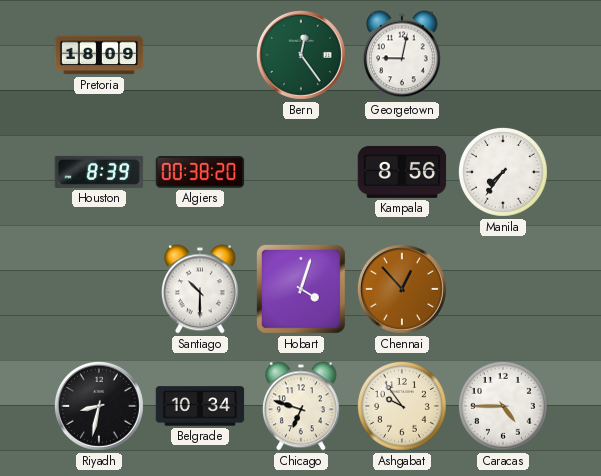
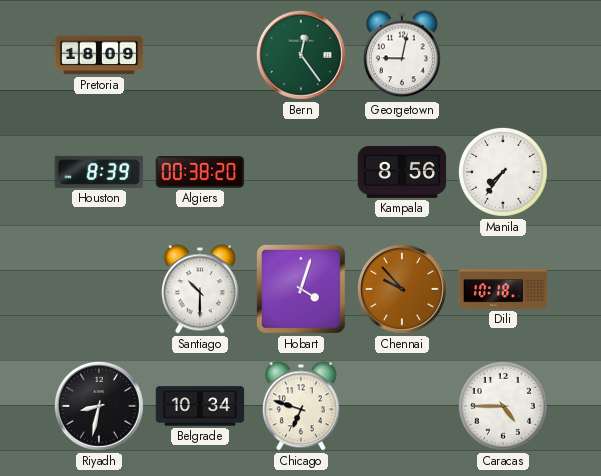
Chennai: 12:53 -> 9:53
Dili: none -> 10:18
Ashgabat: 9:54 -> none
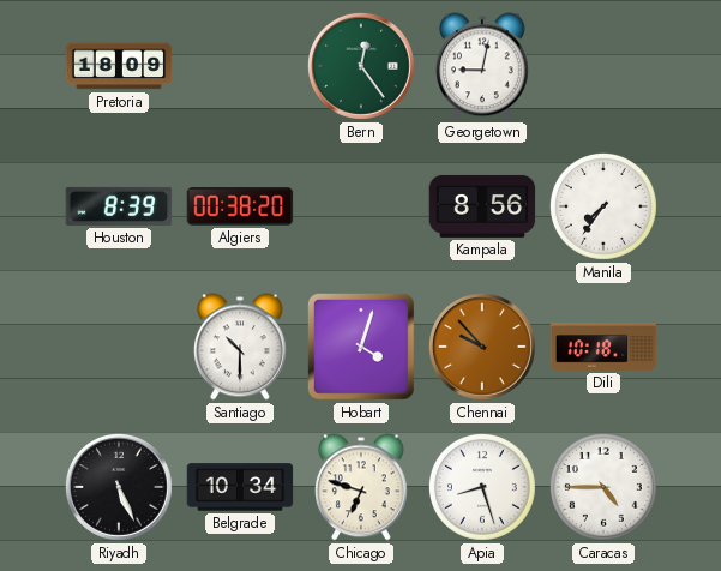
Riyadh: 8:32 -> 5:26
Apia: none -> 8:27
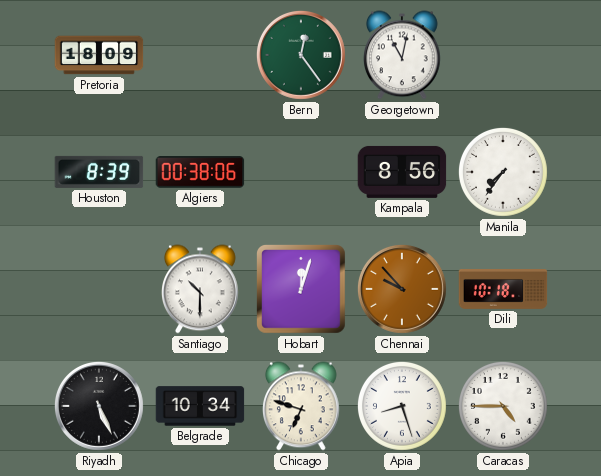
Georgetown: 9:02 -> 11:02
Algiers: 00:38:20 -> 00:38:06
Hobart: 4:03 -> 12:03
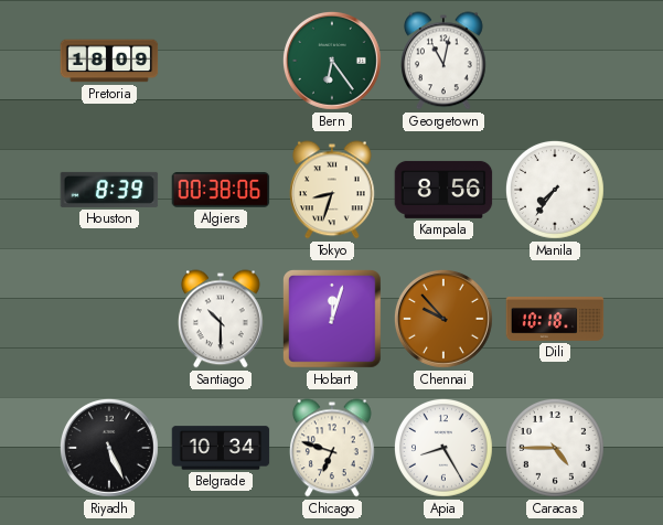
Bern: 12:24 -> 6:24
Tokyo: none -> 8:33
Apia: 8:27 -> 8:25
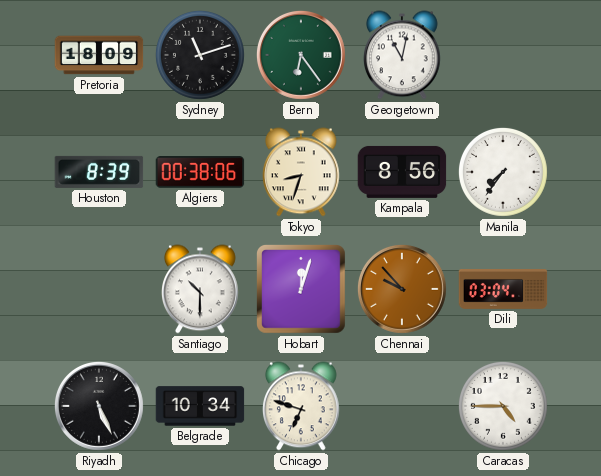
Sydney: none -> 11:12
Dili: 10:18 -> 03:04
Apia: 8:25 -> none
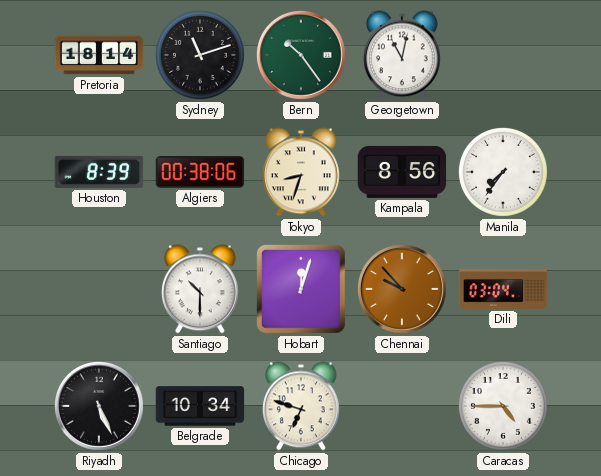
Pretoria: 18:09 -> 18:14
Bern: 6:24 -> 10:24
